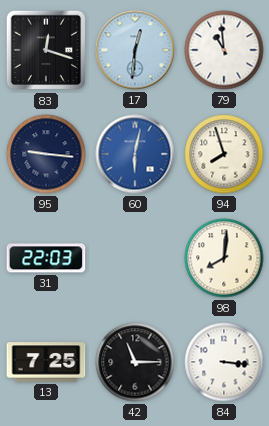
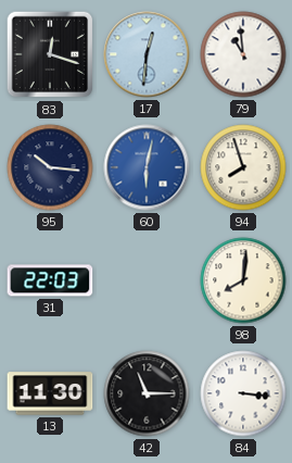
95: 9:16 -> 10:16
13: 7:25 -> 11:30
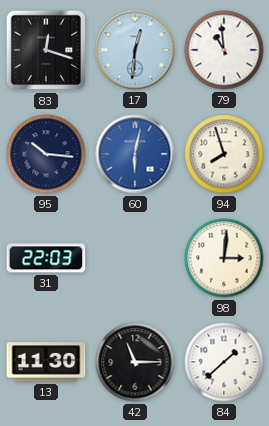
98: 8:01 -> 3:01
84: 3:16 -> 1:38
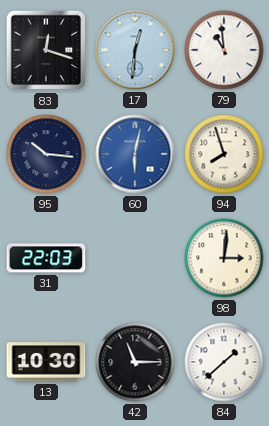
13: 11:30 -> 10:30
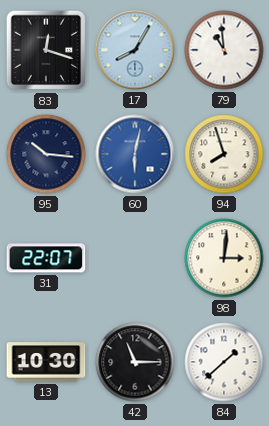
17: 12:31 -> 8:05
31: 22:03 -> 22:07
